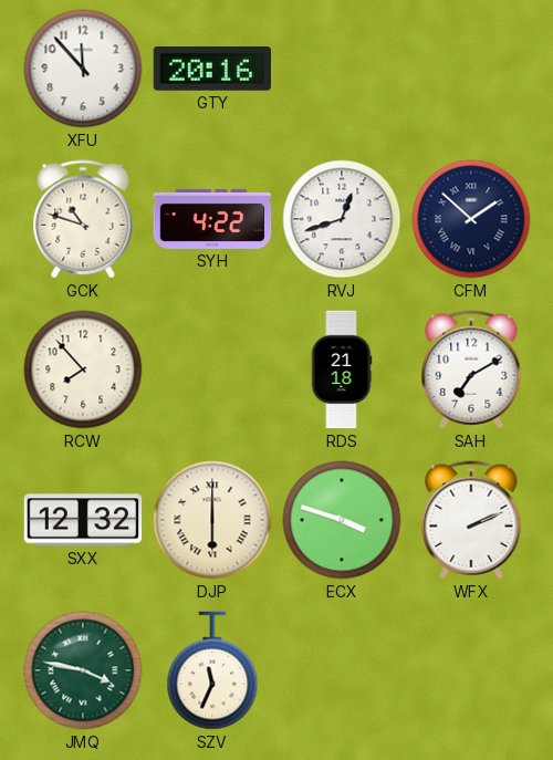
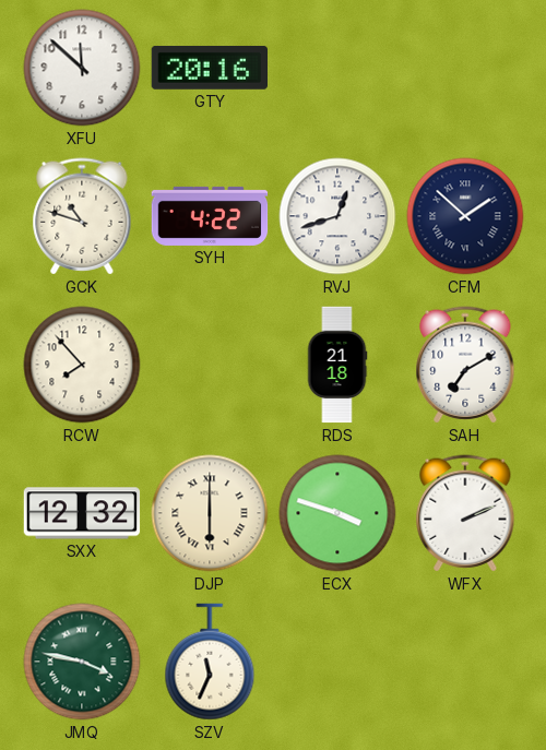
XFU: 11:53 -> 11:52
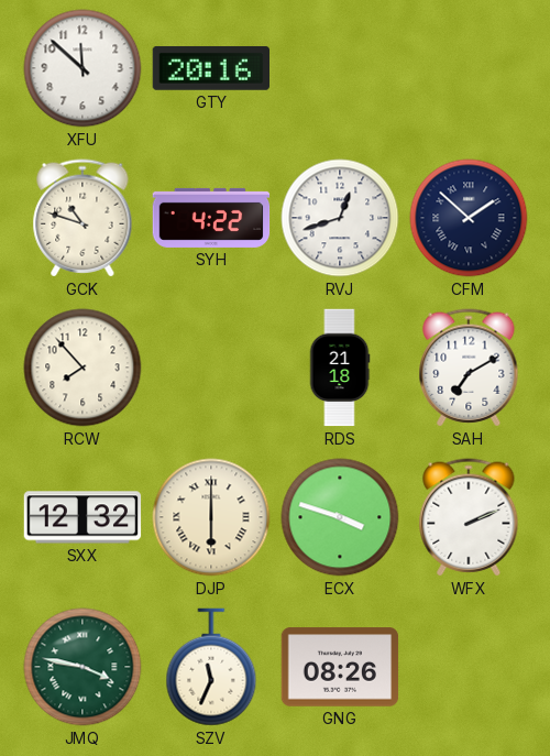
GNG: none -> 08:26
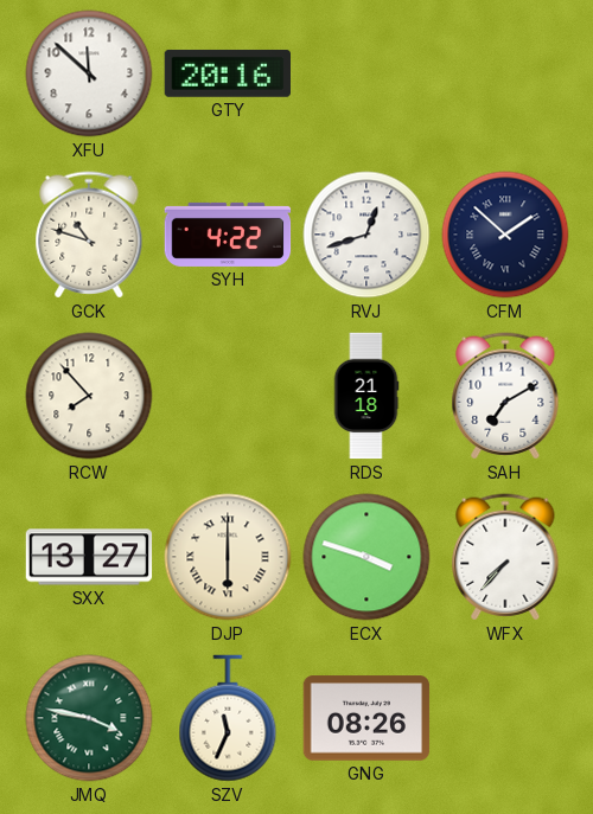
SXX: 12:32 -> 13:27
WFX: 2:11 -> 7:37
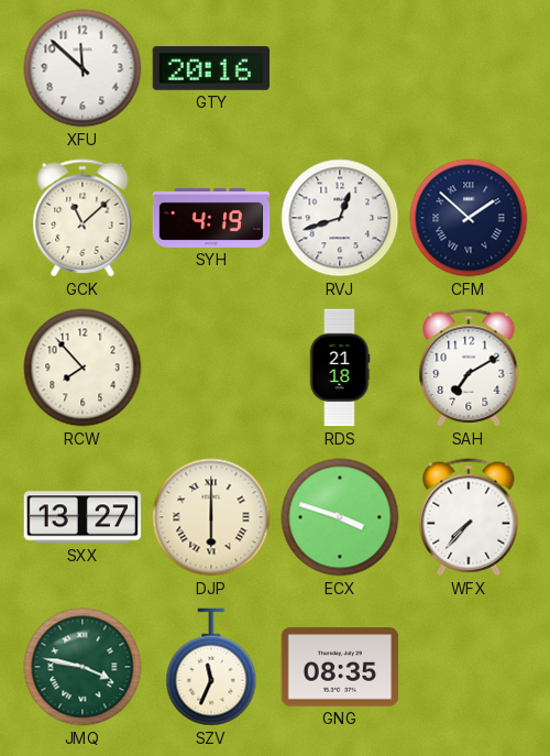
GCK: 10:48 -> 11:08
SYH: 4:22 -> 4:19
GNG: 08:26 -> 08:35
